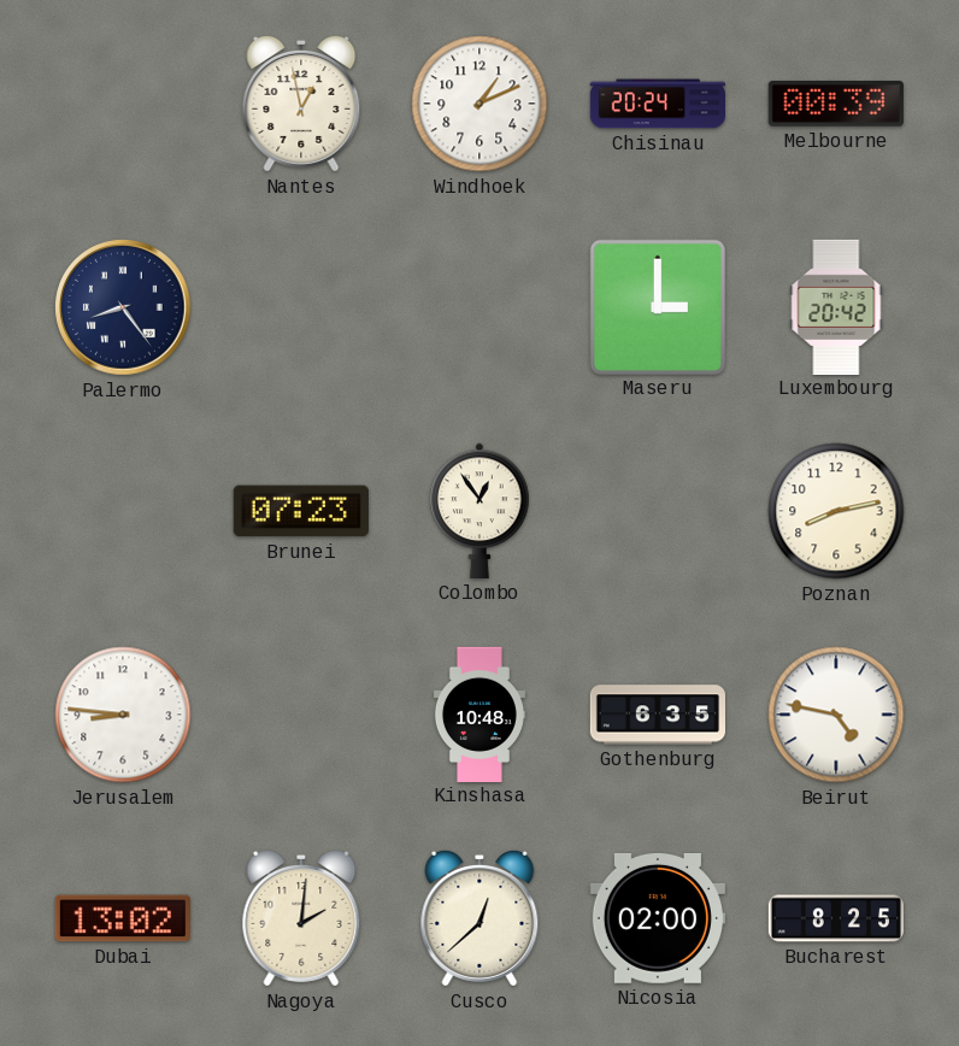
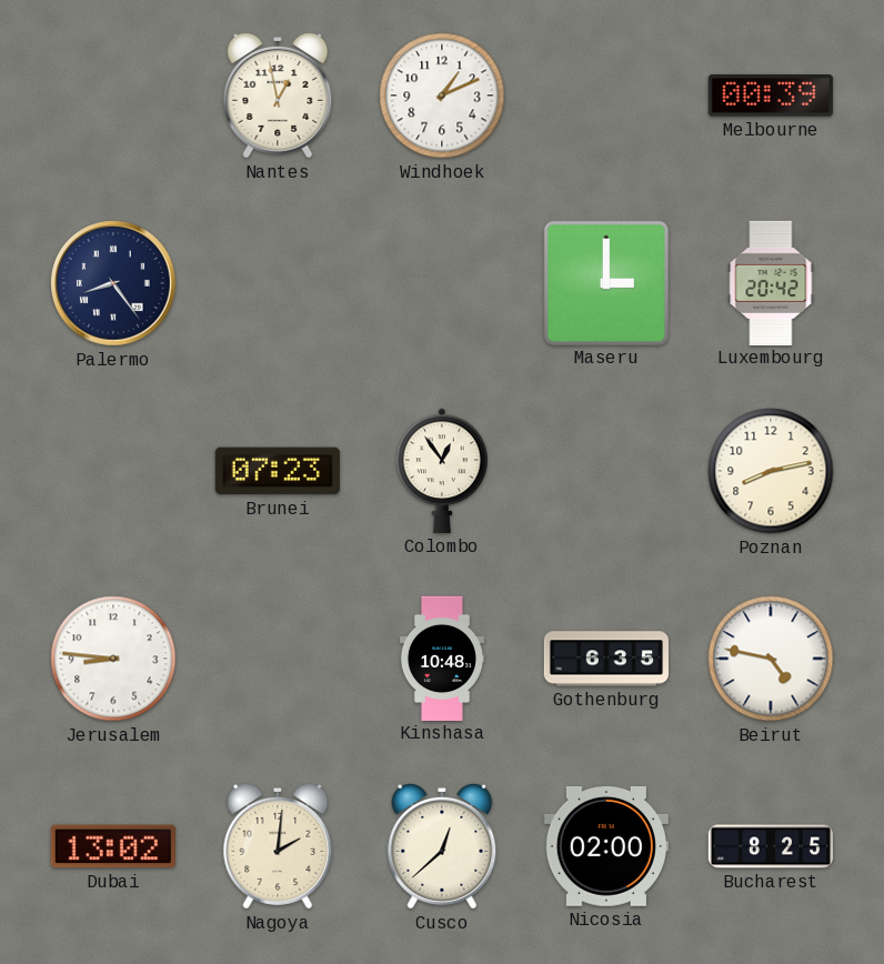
Chisinau: 20:24 -> none
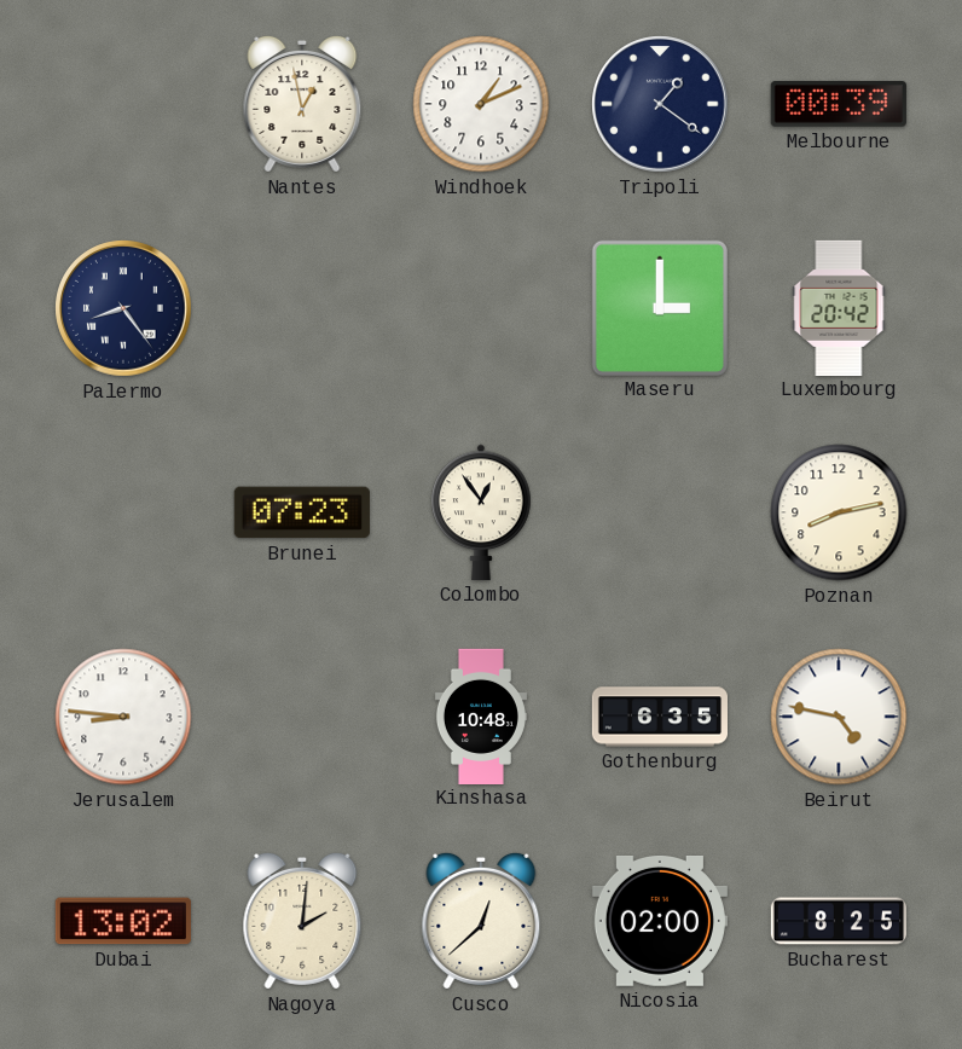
Tripoli: none -> 1:21
